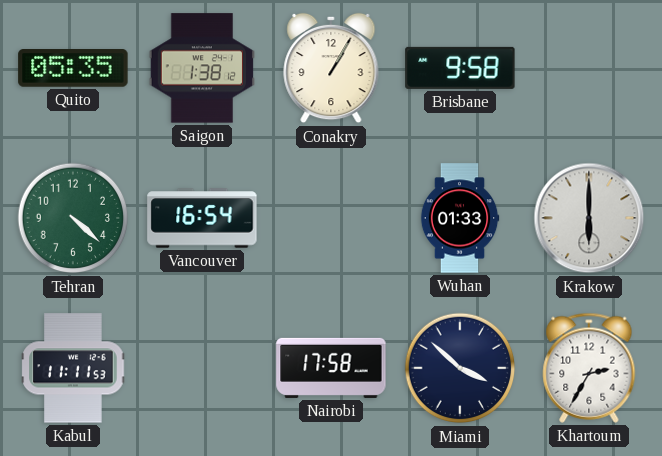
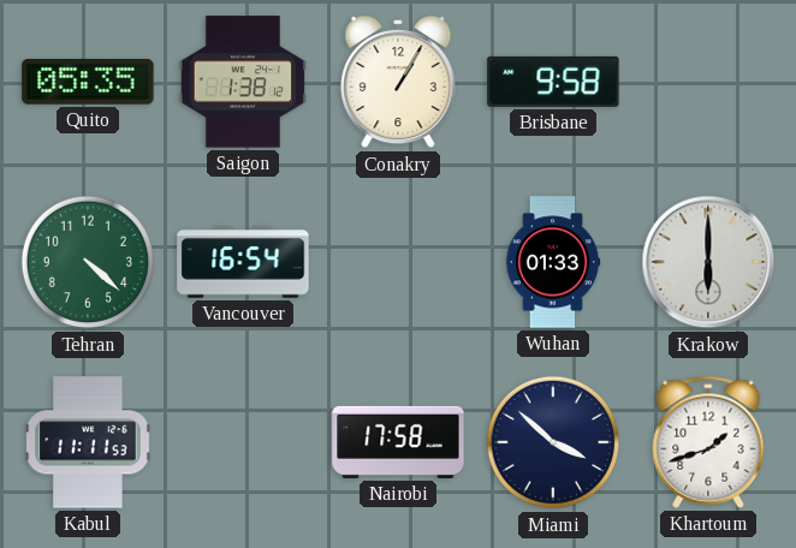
Khartoum: 2:35 -> 1:42
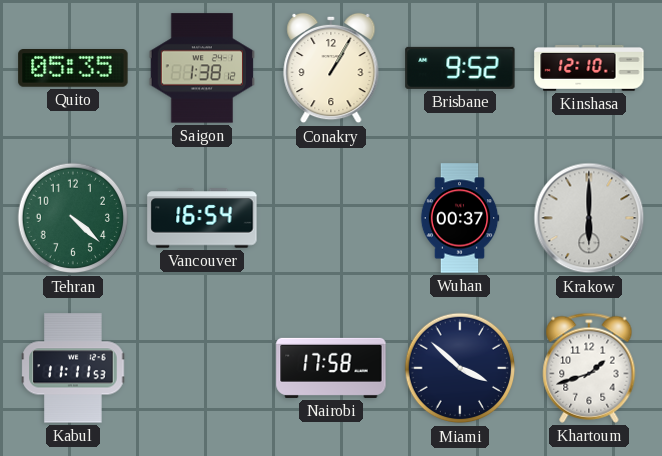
Brisbane: 9:58 -> 9:52
Kinshasa: none -> 12:10
Wuhan: 01:33 -> 00:37
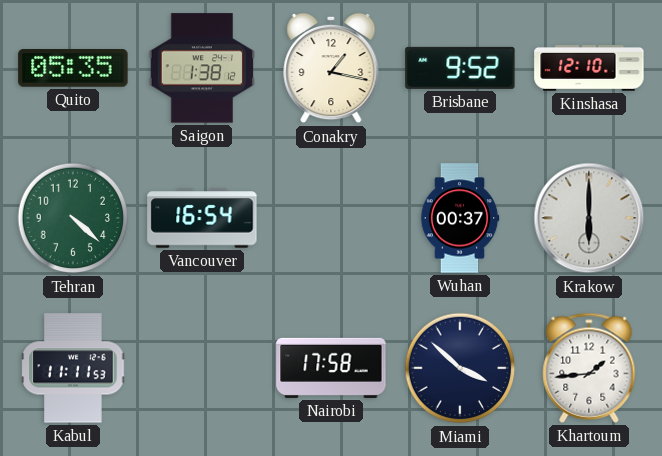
Conakry: 1:05 -> 1:17
Khartoum: 1:42 -> 1:44
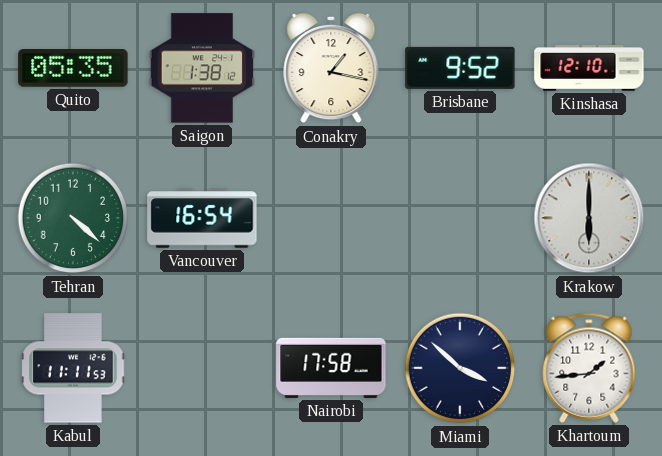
Wuhan: 00:37 -> none
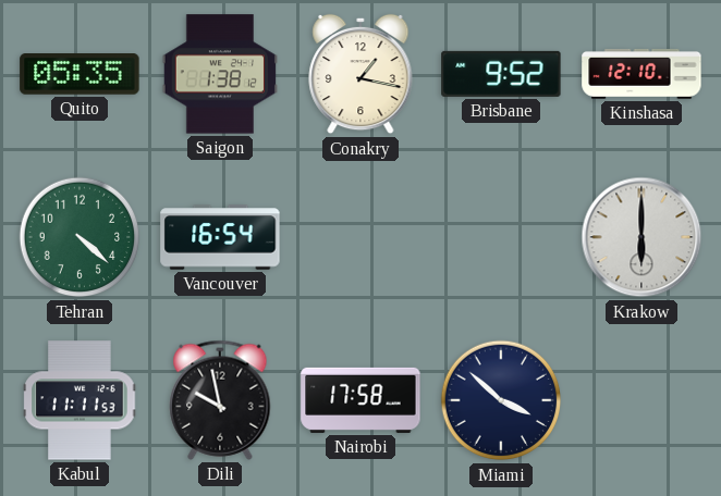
Dili: none -> 9:58
Khartoum: 1:44 -> none
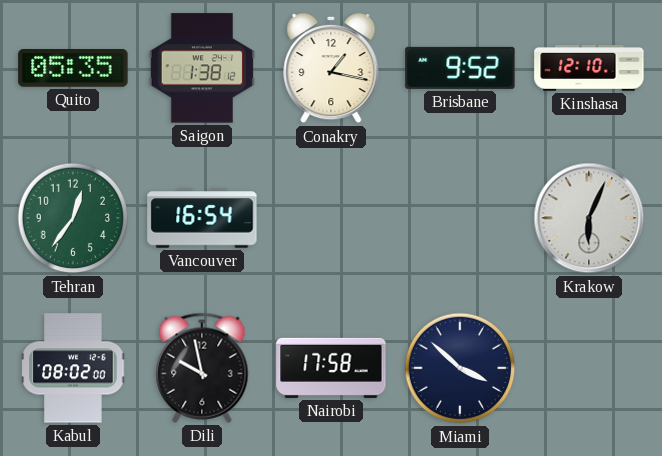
Tehran: 4:22 -> 12:36
Krakow: 6:00 -> 6:04
Kabul: 11:11 -> 08:02
